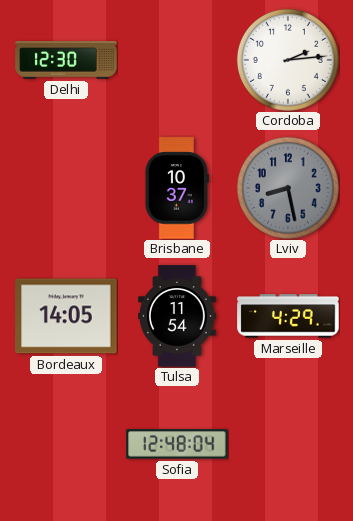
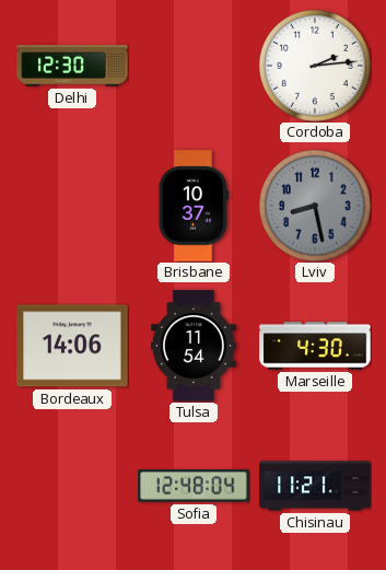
Bordeaux: 14:05 -> 14:06
Marseille: 4:29 -> 4:30
Chisinau: none -> 11:21
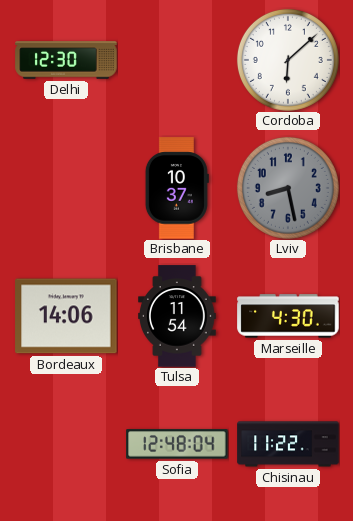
Cordoba: 2:14 -> 6:08
Chisinau: 11:21 -> 11:22
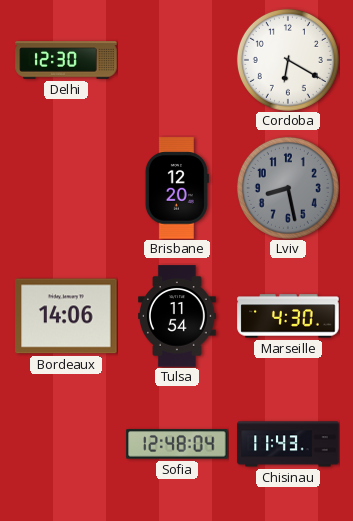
Cordoba: 6:08 -> 6:20
Brisbane: 10:37 -> 12:20
Chisinau: 11:22 -> 11:43
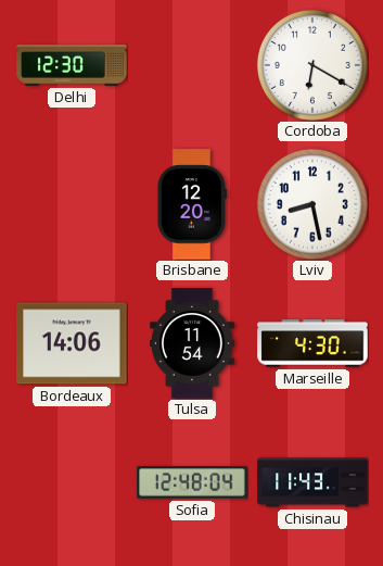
Lviv dial: grey -> white
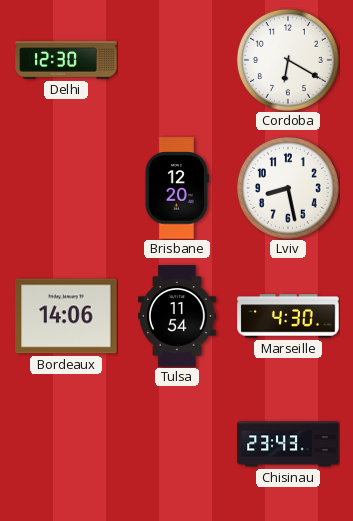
Sofia: 12:48 -> none
Chisinau: 11:43 -> 23:43
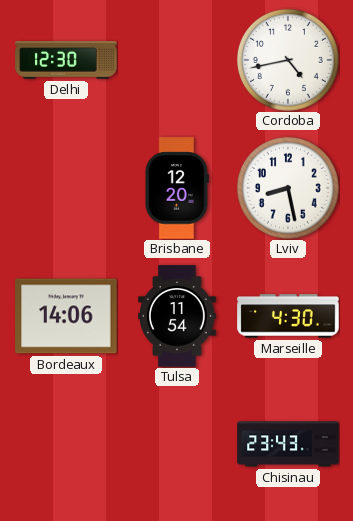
Cordoba: 6:20 -> 4:43
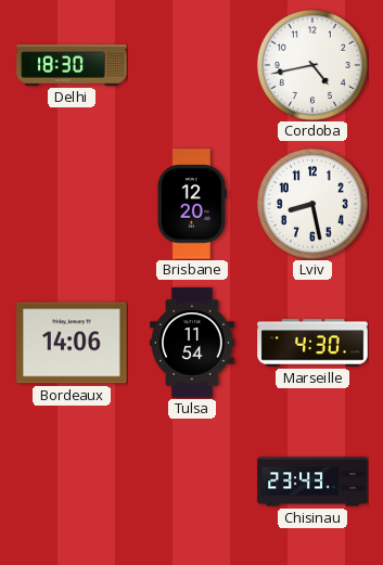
Delhi: 12:30 -> 18:30
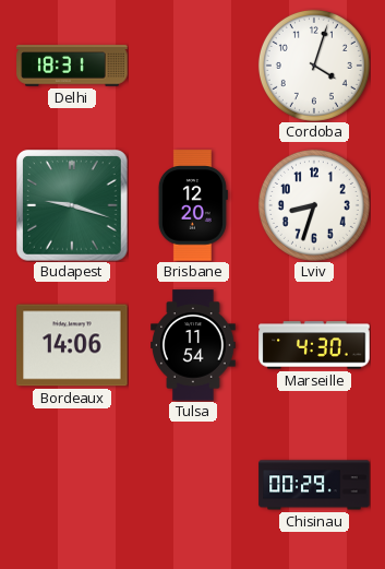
Delhi: 18:30 -> 18:31
Cordoba: 4:43 -> 4:03
Budapest: none -> 9:18
Lviv: 8:28 -> 8:33
Chisinau: 23:43 -> 00:29
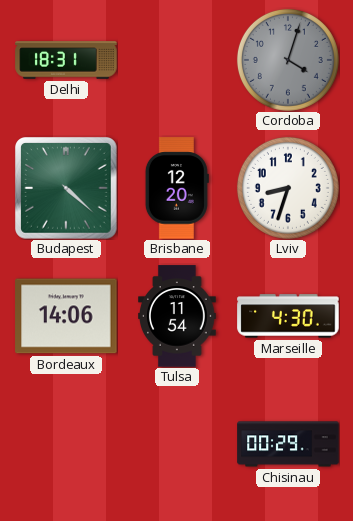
Cordoba dial: white -> grey
Budapest: 9:18 -> 4:22
